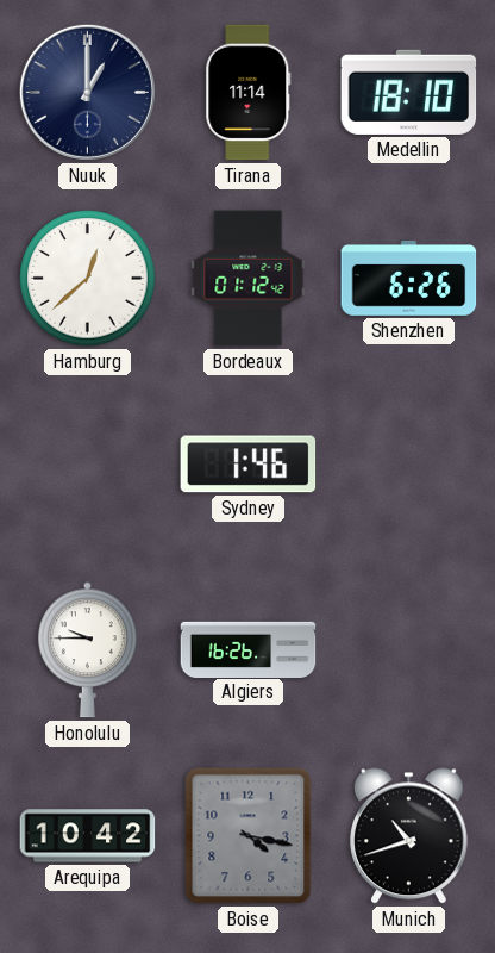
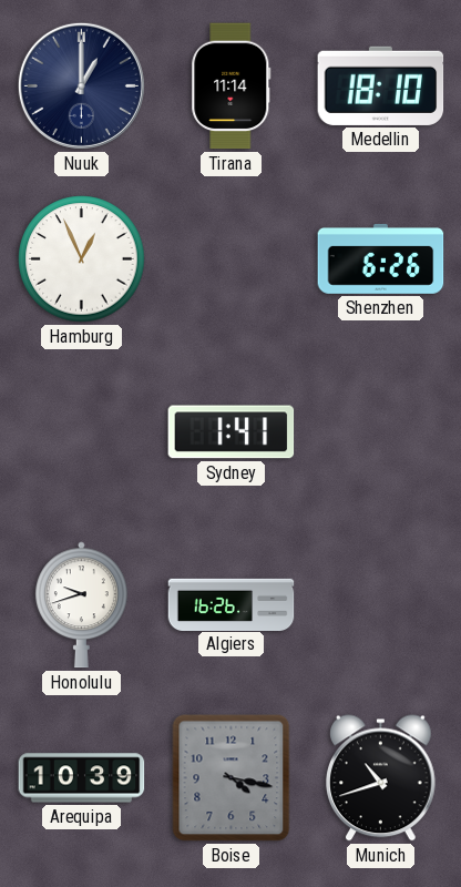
Hamburg: 12:38 -> 12:56
Bordeaux: 01:12 -> none
Sydney: 1:46 -> 1:41
Honolulu: 9:45 -> 9:42
Arequipa: 10:42 -> 10:39
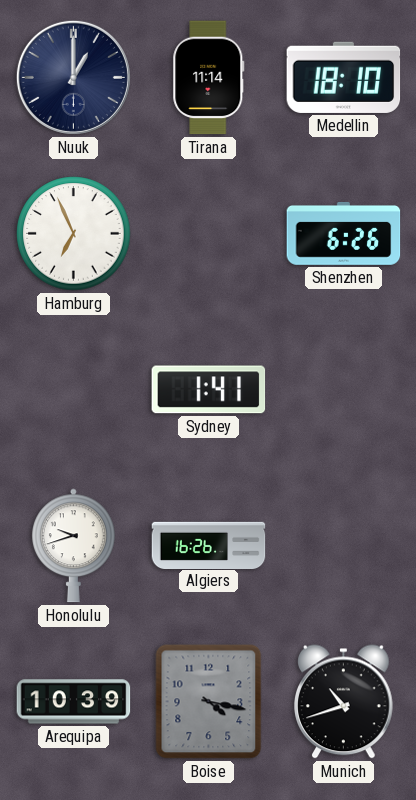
Hamburg: 12:56 -> 6:56
